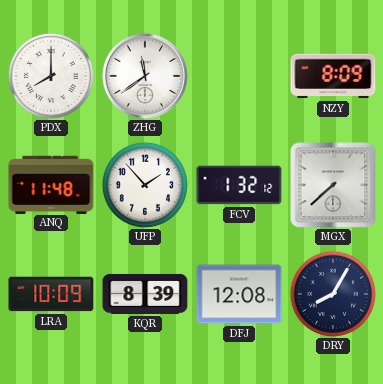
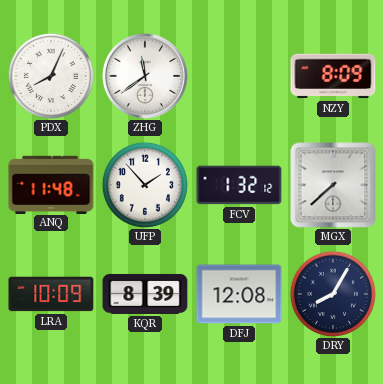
PDX: 8:00 -> 8:04
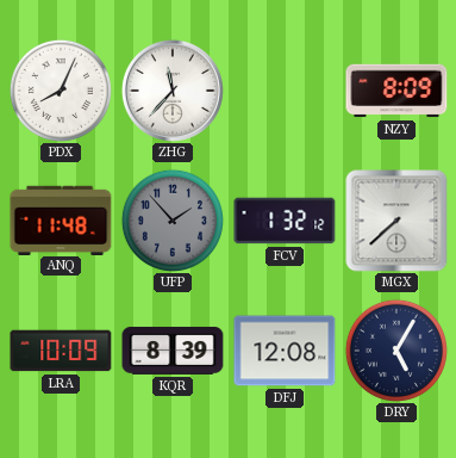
ZHG: 11:39 -> 11:37
UFP dial: white -> grey
DRY: 8:05 -> 5:05
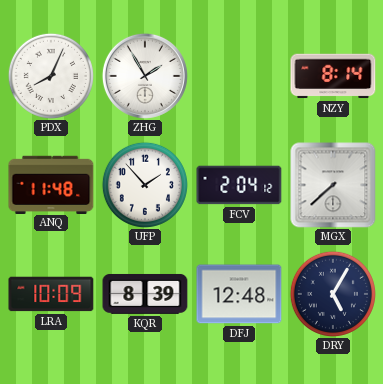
ZHG: 11:37 -> 1:55
NZY: 8:09 -> 8:14
UFP dial: grey -> white
FCV: 1:32 -> 2:04
DFJ: 12:08 -> 12:48
